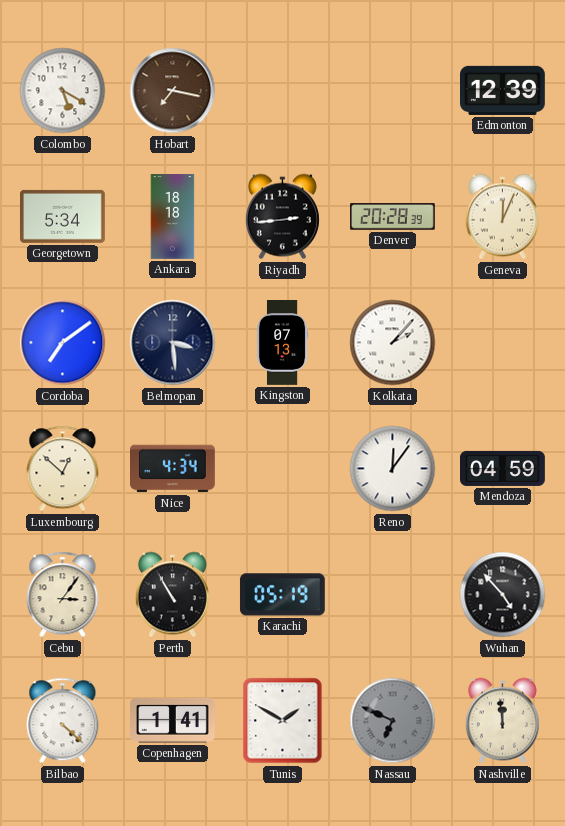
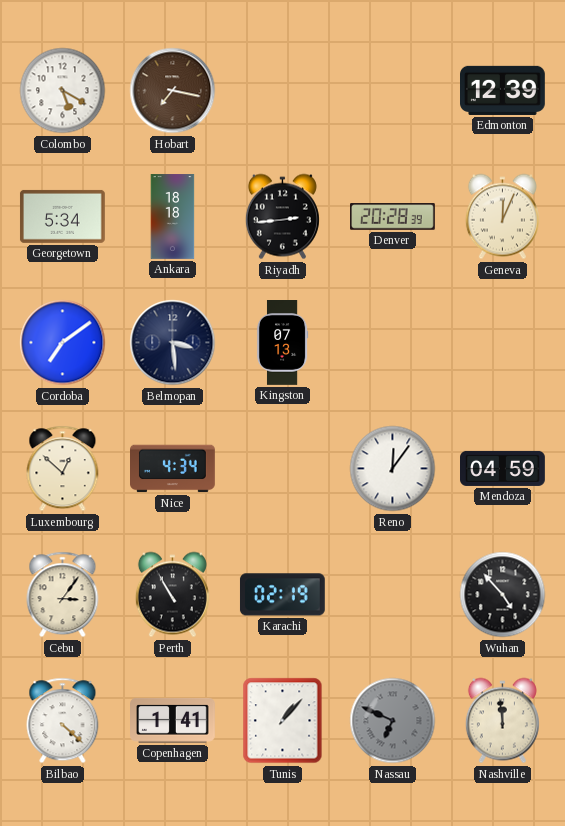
Kolkata: 2:07 -> none
Karachi: 05:19 -> 02:19
Tunis: 1:50 -> 1:07
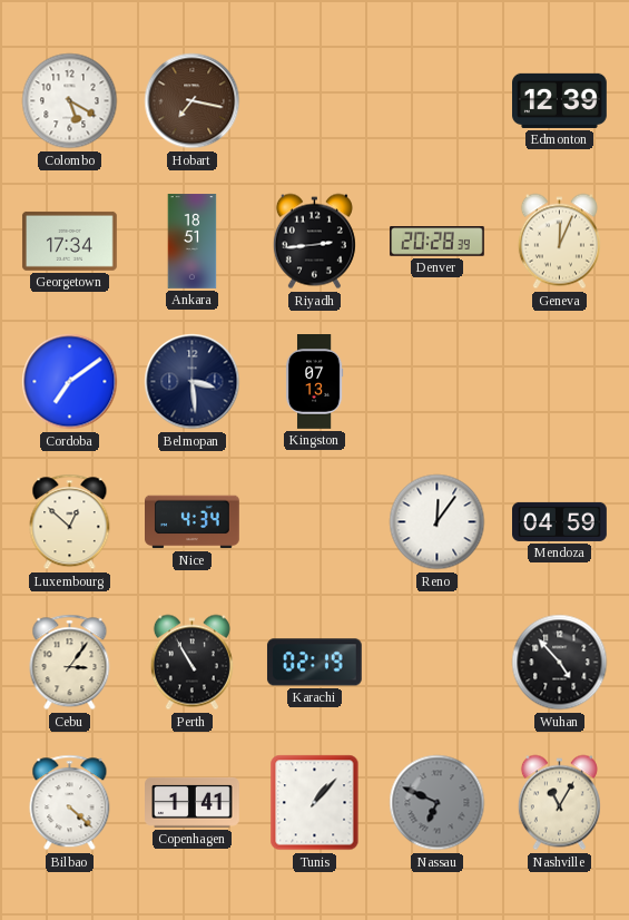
Georgetown: 5:34 -> 17:34
Ankara: 18:18 -> 18:51
Nashville: 11:59 -> 11:05
